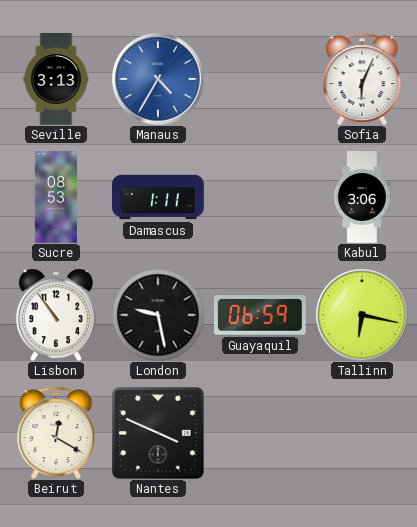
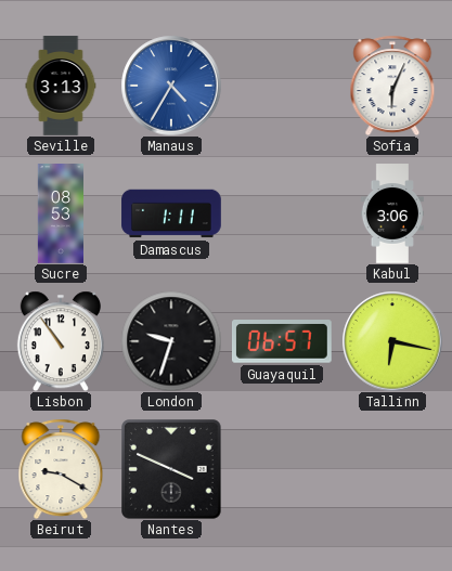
London: 9:28 -> 9:33
Guayaquil: 06:59 -> 06:57
Beirut: 12:20 -> 9:20
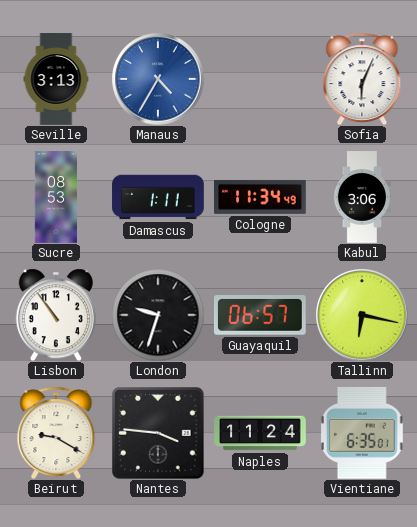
Cologne: none -> 11:34
Nantes: 3:49 -> 3:46
Naples: none -> 11:24
Vientiane: none -> 6:35
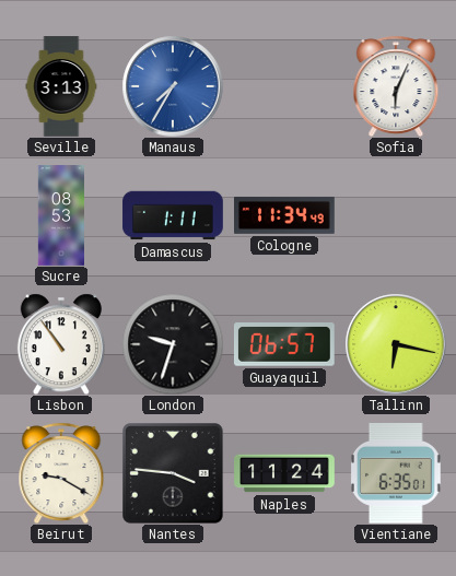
Manaus: 4:35 -> 7:35
Kabul: 3:06 -> none
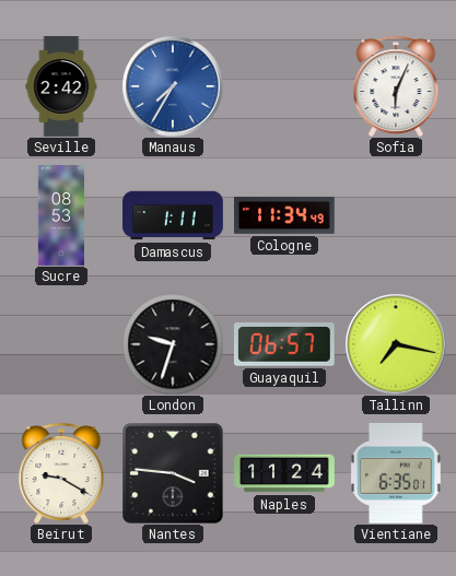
Seville: 3:13 -> 2:42
Lisbon: 10:54 -> none
Tallinn: 6:17 -> 7:17
